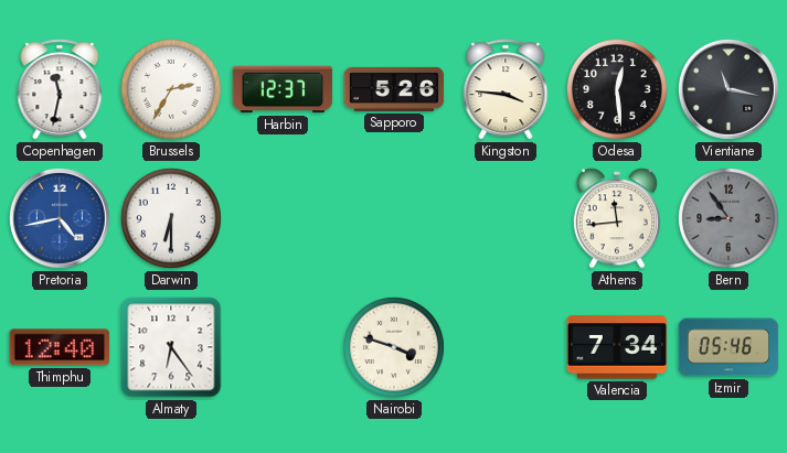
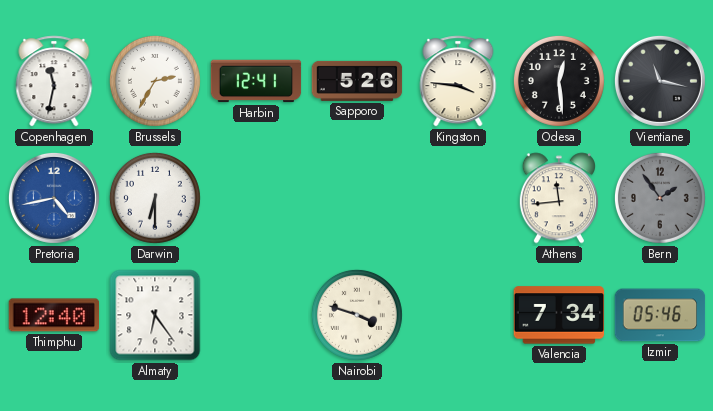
Harbin: 12:37 -> 12:41
Bern: 8:54 -> 1:54
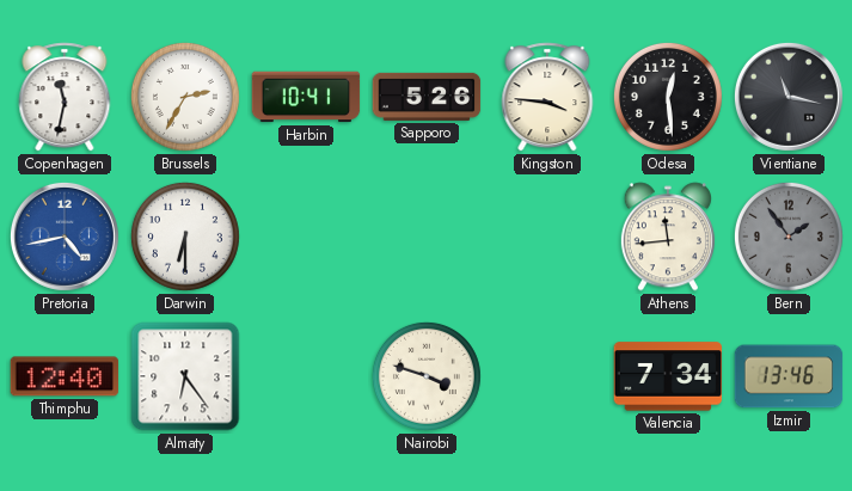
Harbin: 12:41 -> 10:41
Izmir: 05:46 -> 13:46
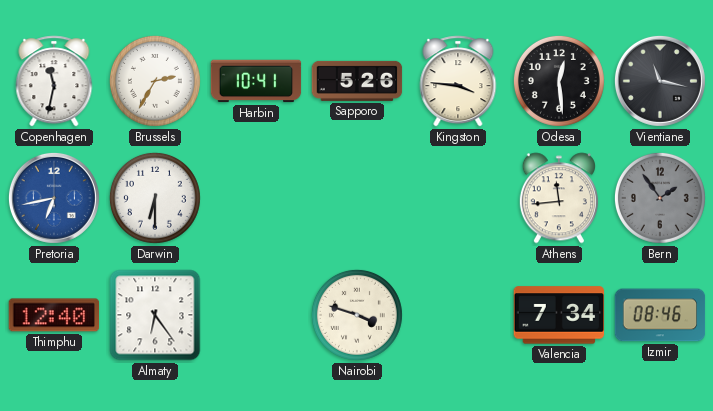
Pretoria: 4:43 -> 6:43
Izmir: 13:46 -> 08:46
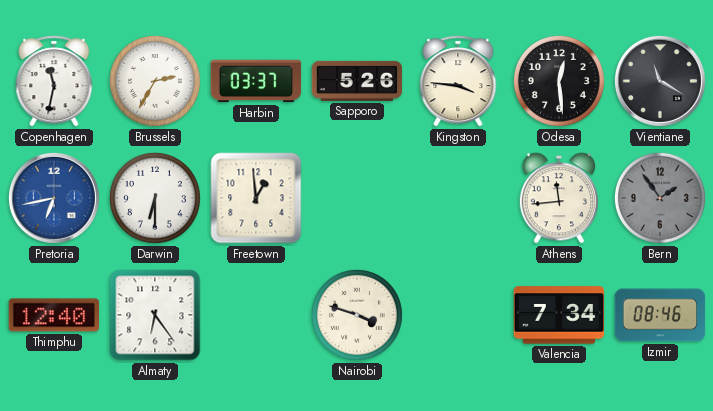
Harbin: 10:41 -> 03:37
Vientiane: 11:17 -> 11:20
Freetown: none -> 12:59
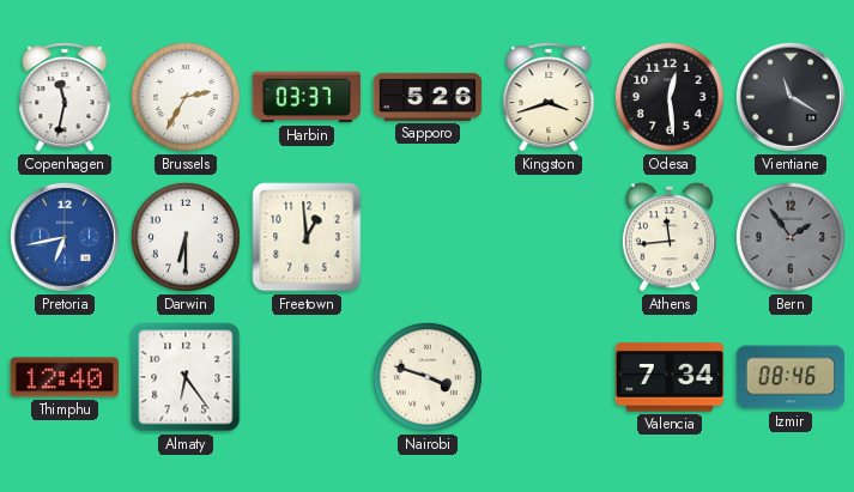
Kingston: 3:46 -> 3:42
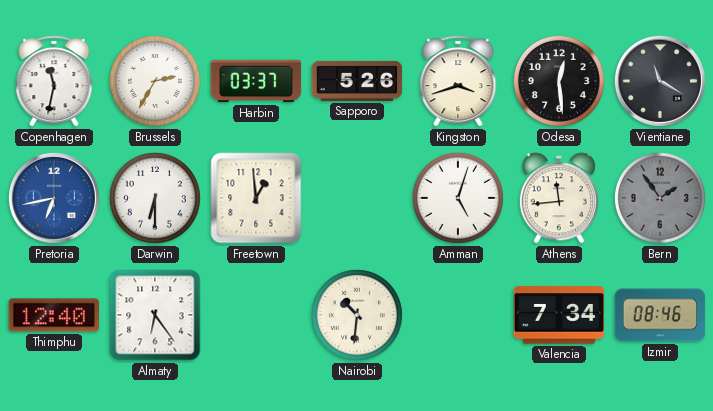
Amman: none -> 5:03
Nairobi: 3:48 -> 10:31
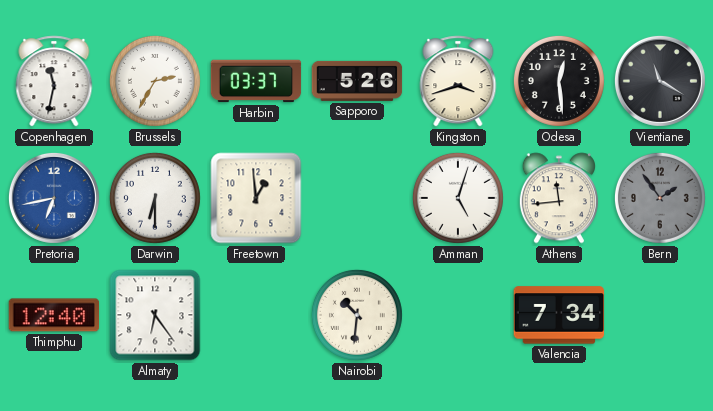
Izmir: 08:46 -> none
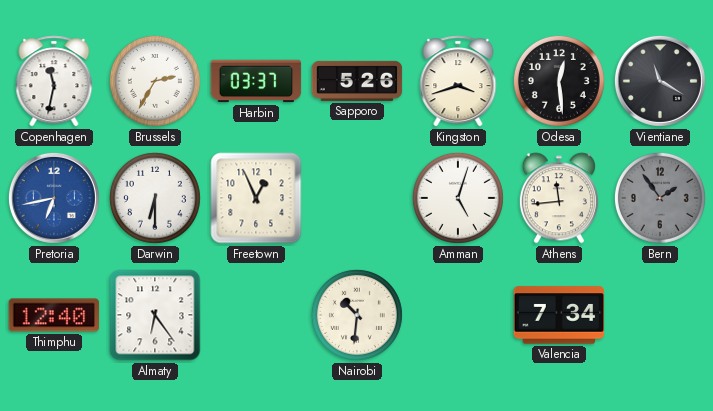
Freetown: 12:59 -> 12:56
